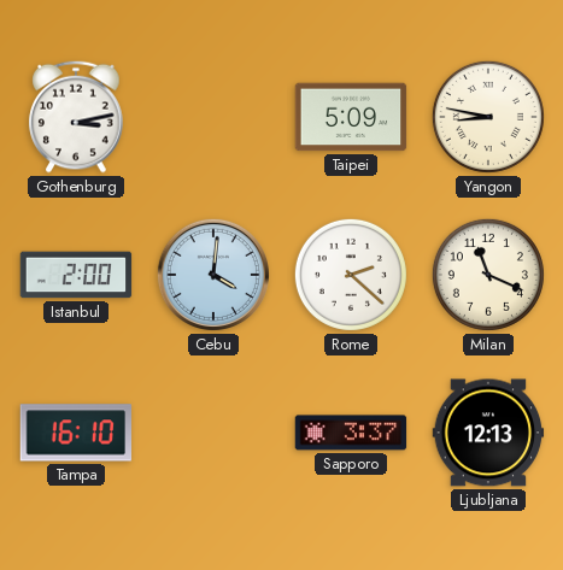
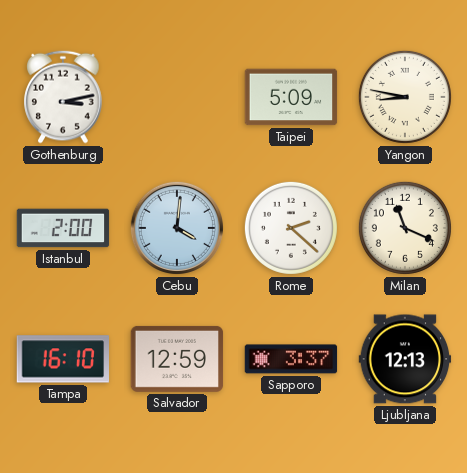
Salvador: none -> 12:59
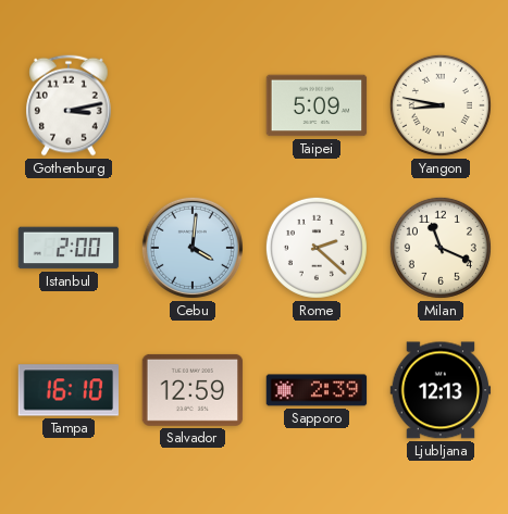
Sapporo: 3:37 -> 2:39
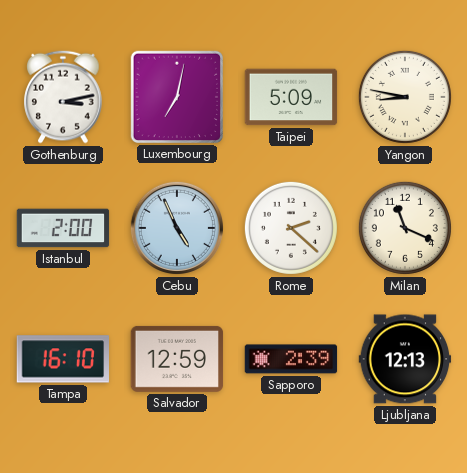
Luxembourg: none -> 7:02
Cebu: 4:01 -> 4:56
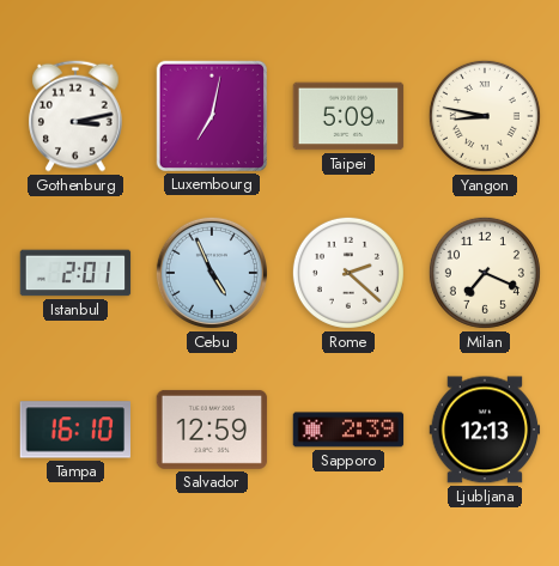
Istanbul: 2:00 -> 2:01
Milan: 11:19 -> 7:19
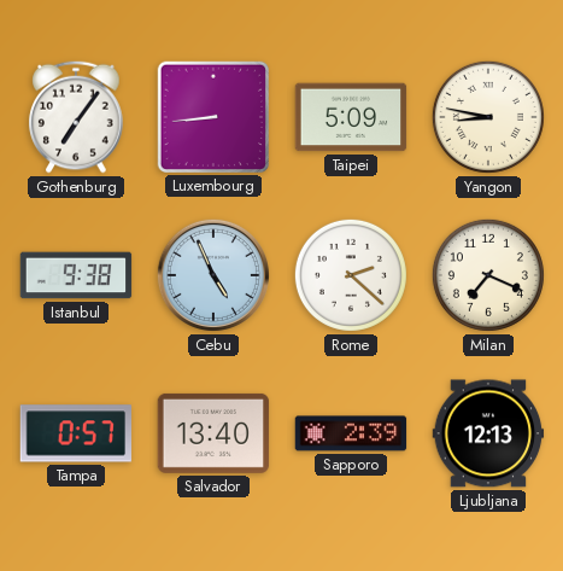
Gothenburg: 3:13 -> 7:06
Luxembourg: 7:02 -> 8:44
Istanbul: 2:01 -> 9:38
Tampa: 16:10 -> 0:57
Salvador: 12:59 -> 13:40
